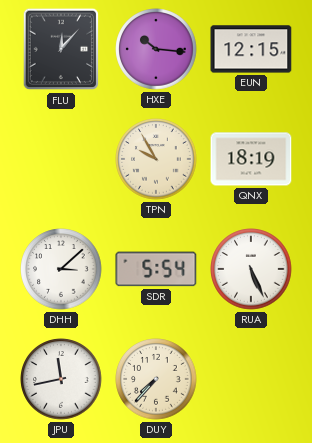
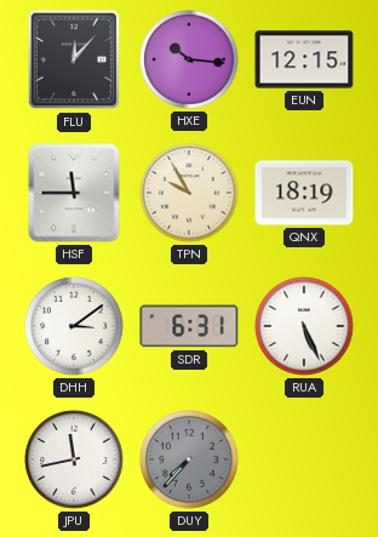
HSF: none -> 11:45
DHH: 3:08 -> 3:09
SDR: 5:54 -> 6:31
DUY dial: cream -> grey
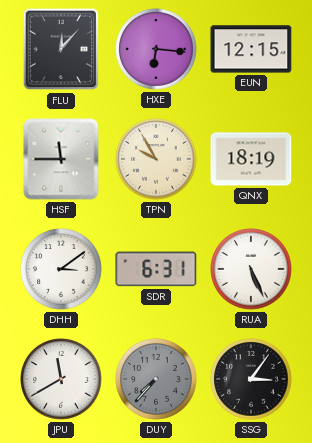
HXE: 10:16 -> 6:16
JPU: 11:43 -> 11:40
SSG: none -> 3:06
